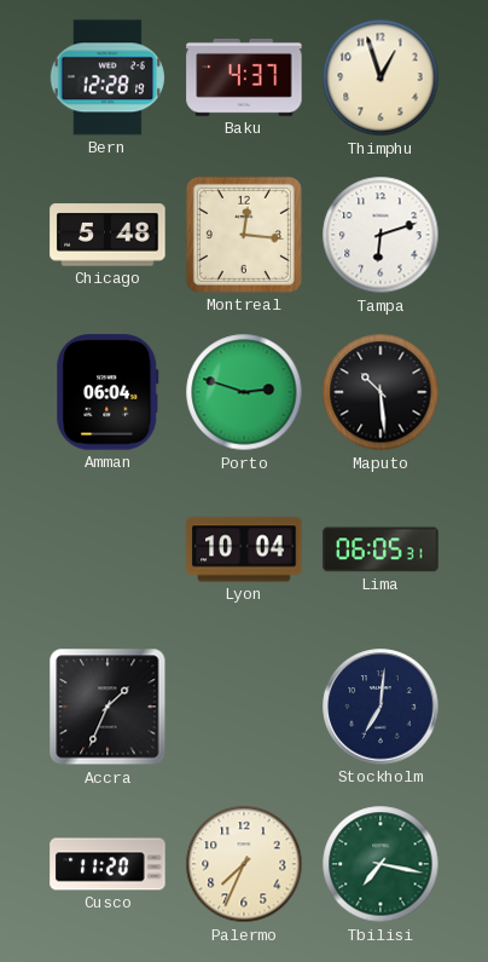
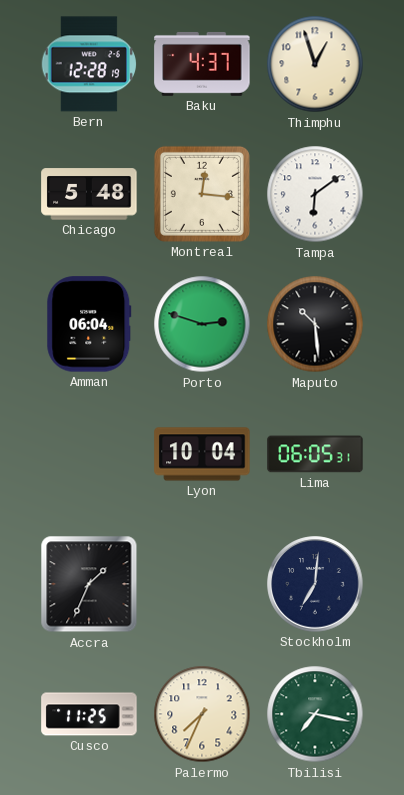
Tampa: 6:12 -> 6:09
Cusco: 11:20 -> 11:25
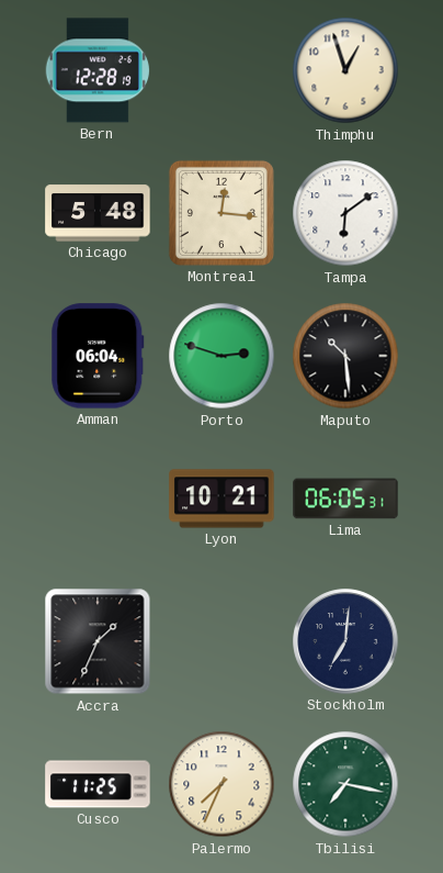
Baku: 4:37 -> none
Lyon: 10:04 -> 10:21
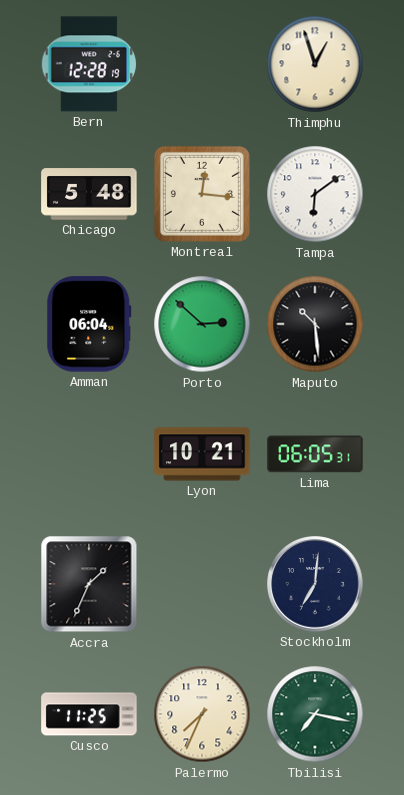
Porto: 2:48 -> 2:52
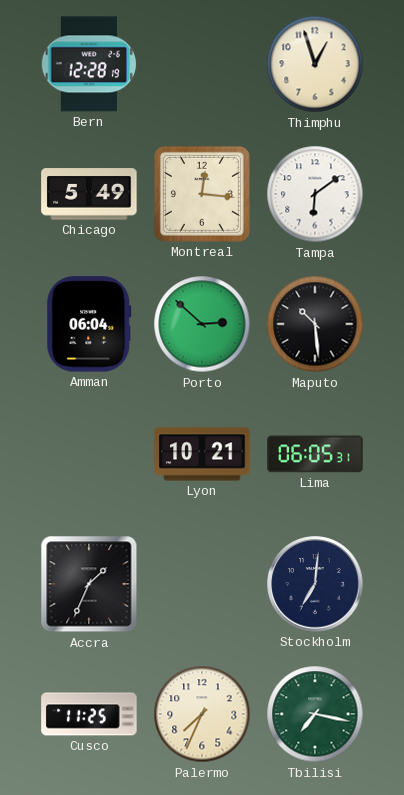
Chicago: 5:48 -> 5:49
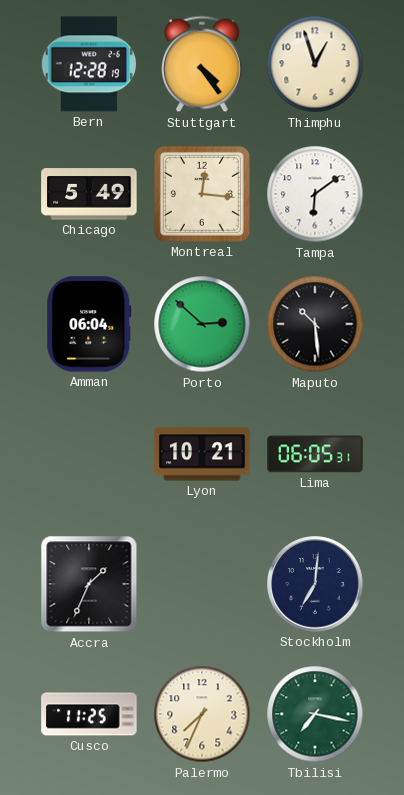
Stuttgart: none -> 4:24
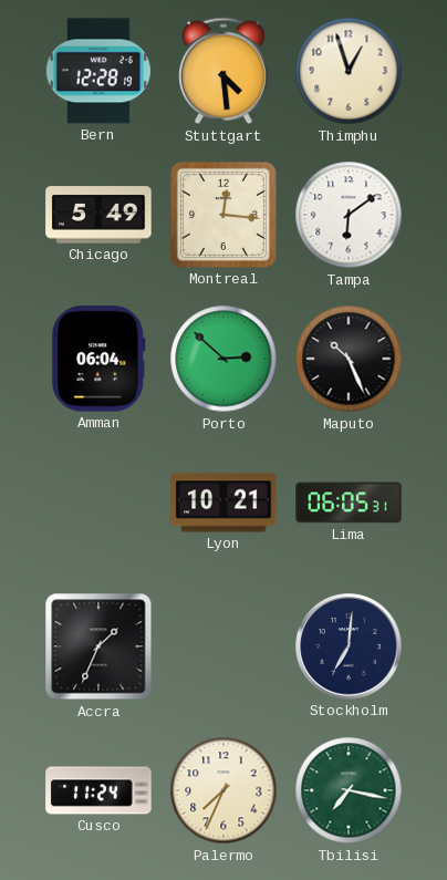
Stuttgart: 4:24 -> 4:29
Maputo: 10:29 -> 10:26
Cusco: 11:25 -> 11:24
